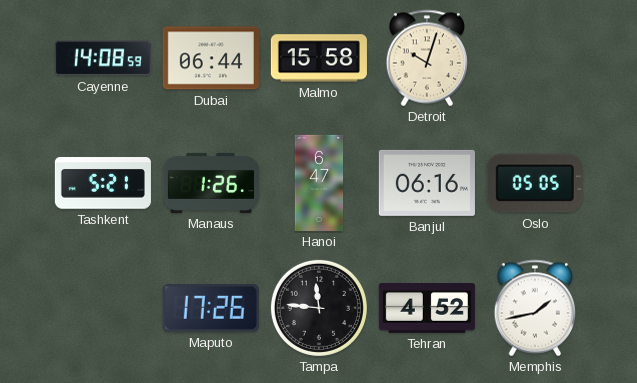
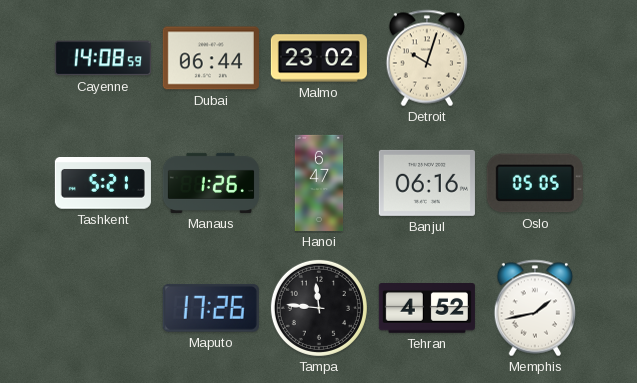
Malmo: 15:58 -> 23:02
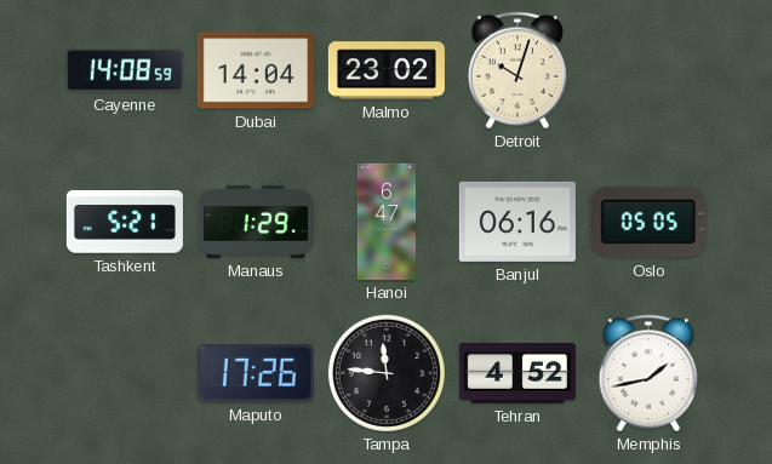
Dubai: 06:44 -> 14:04
Manaus: 1:26 -> 1:29
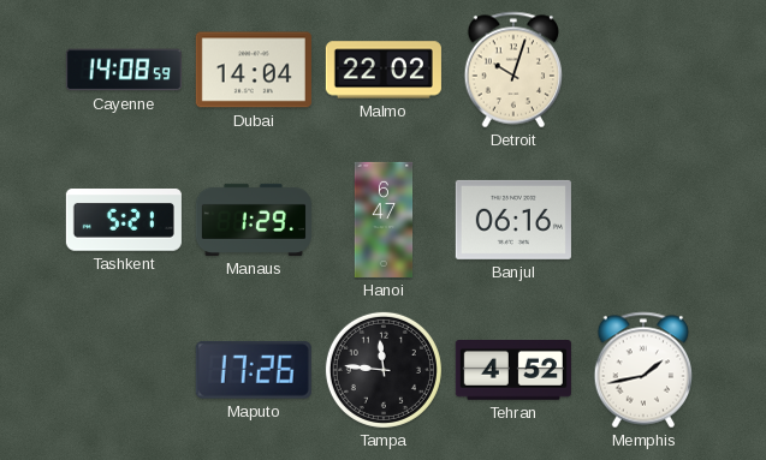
Malmo: 23:02 -> 22:02
Oslo: 05:05 -> none
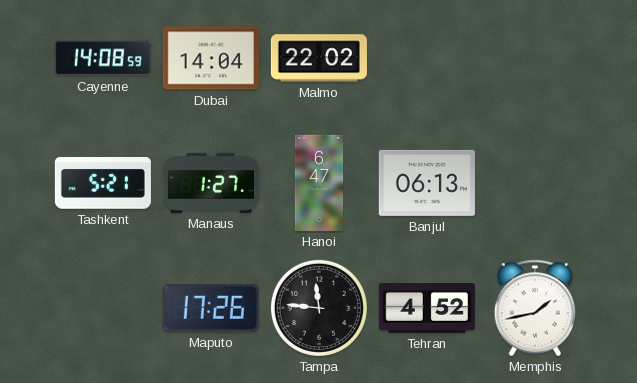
Detroit: 10:03 -> none
Manaus: 1:29 -> 1:27
Banjul: 06:16 -> 06:13
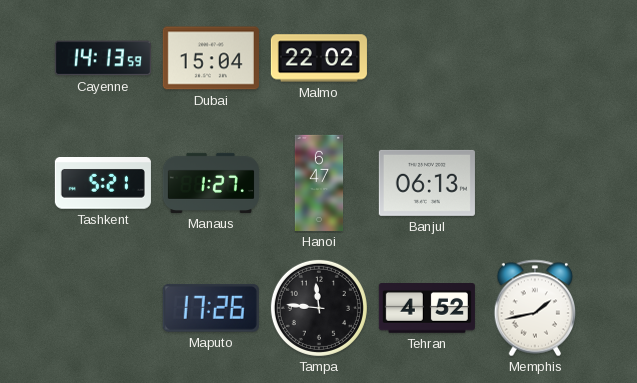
Cayenne: 14:08 -> 14:13
Dubai: 14:04 -> 15:04
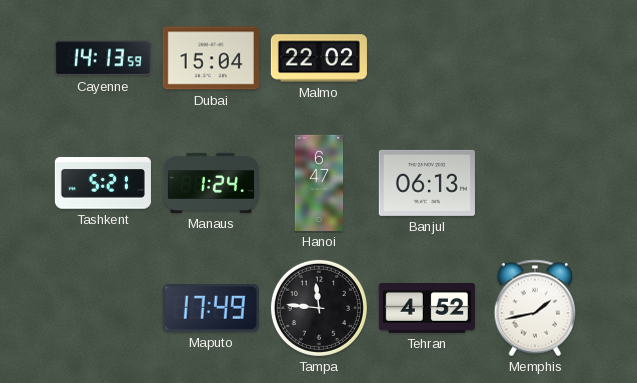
Manaus: 1:27 -> 1:24
Maputo: 17:26 -> 17:49
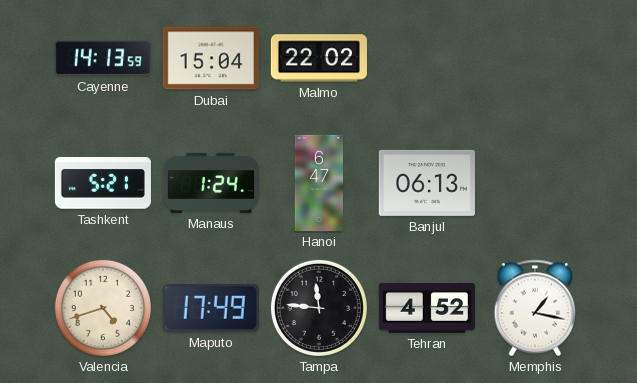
Valencia: none -> 4:42
Memphis: 1:43 -> 1:17
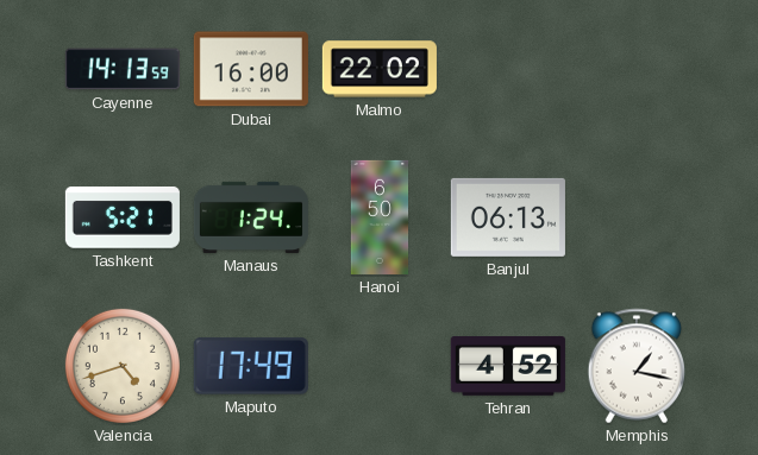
Dubai: 15:04 -> 16:00
Hanoi: 6:47 -> 6:50
Tampa: 11:46 -> none
